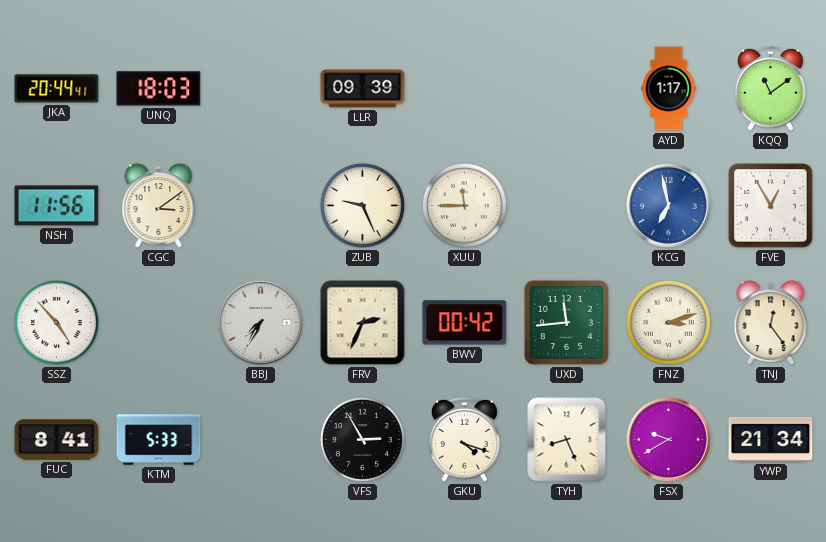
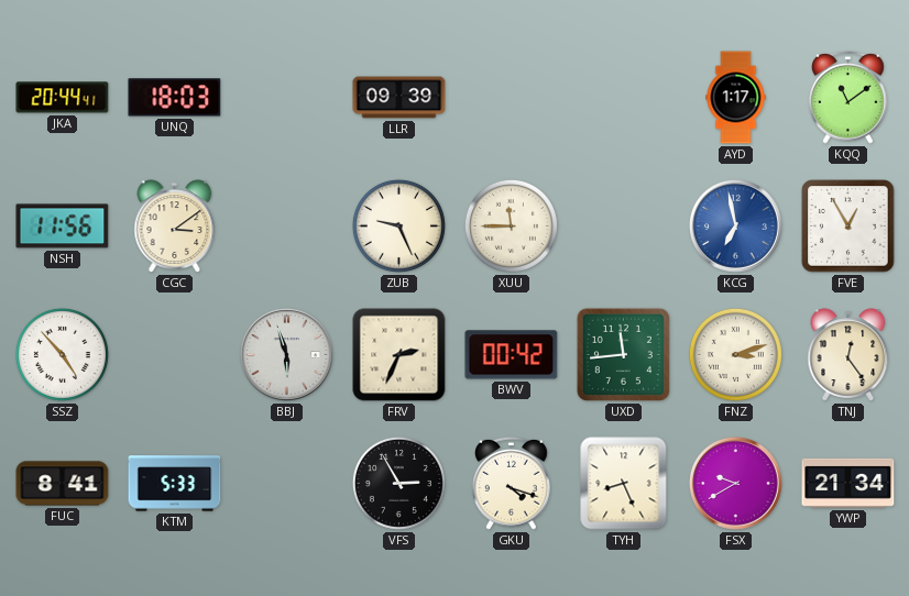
BBJ: 7:35 -> 5:57
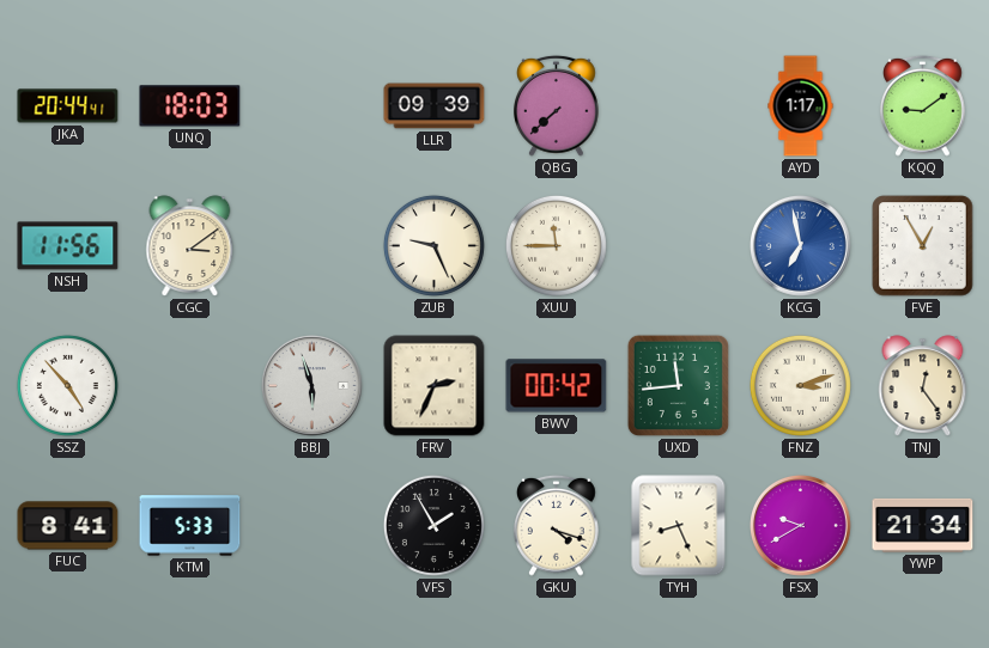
QBG: none -> 7:38
KQQ: 11:09 -> 9:09
VFS: 2:55 -> 1:55
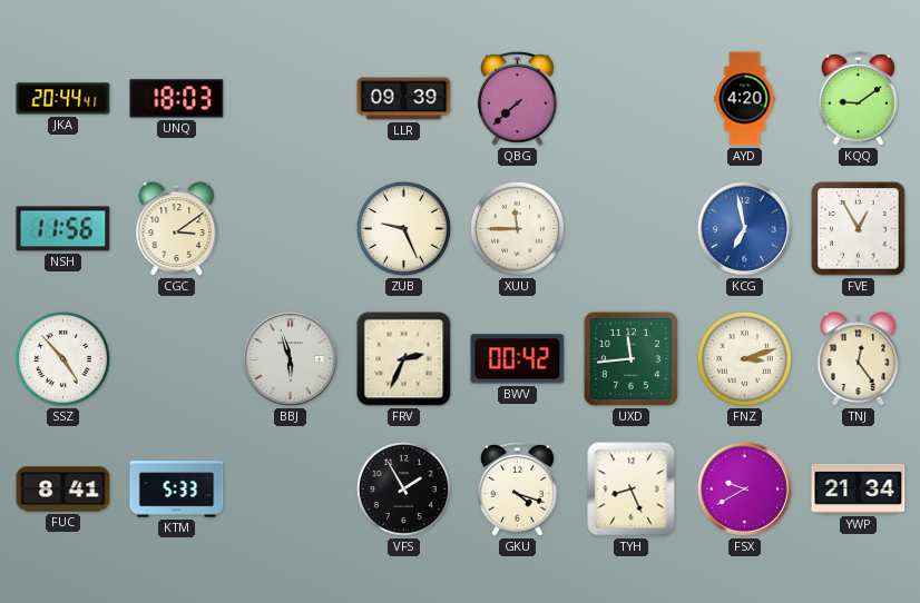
AYD: 1:17 -> 4:20
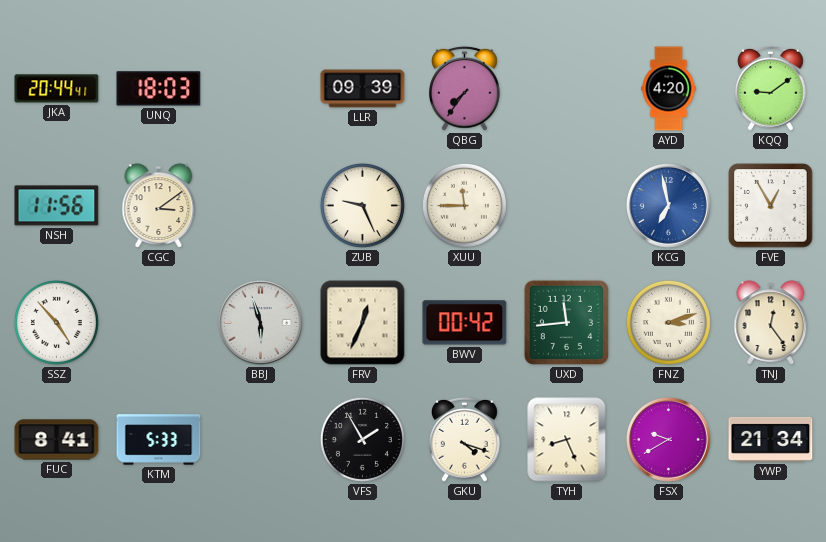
QBG: 7:38 -> 7:36
FRV: 2:34 -> 12:34
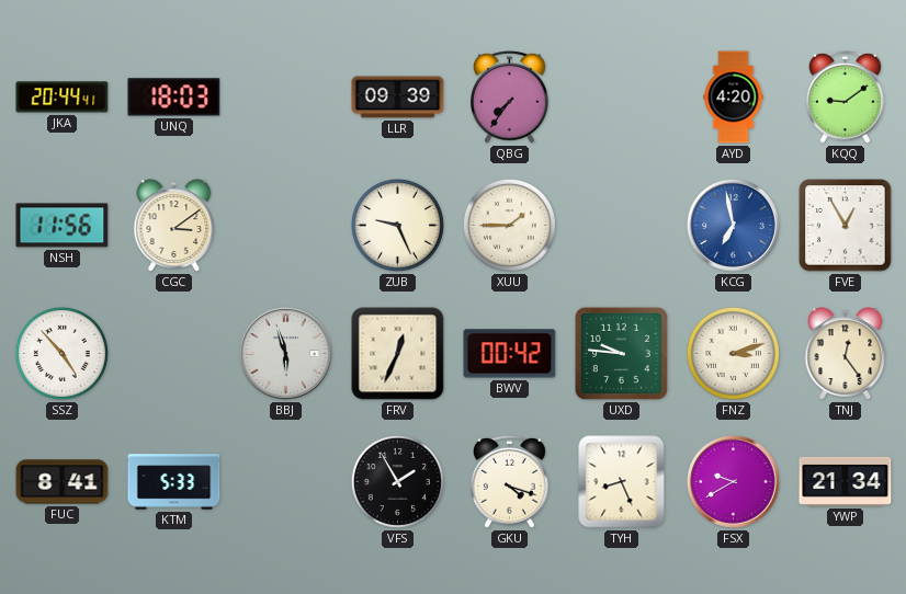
XUU: 11:45 -> 1:45
UXD: 11:44 -> 9:46
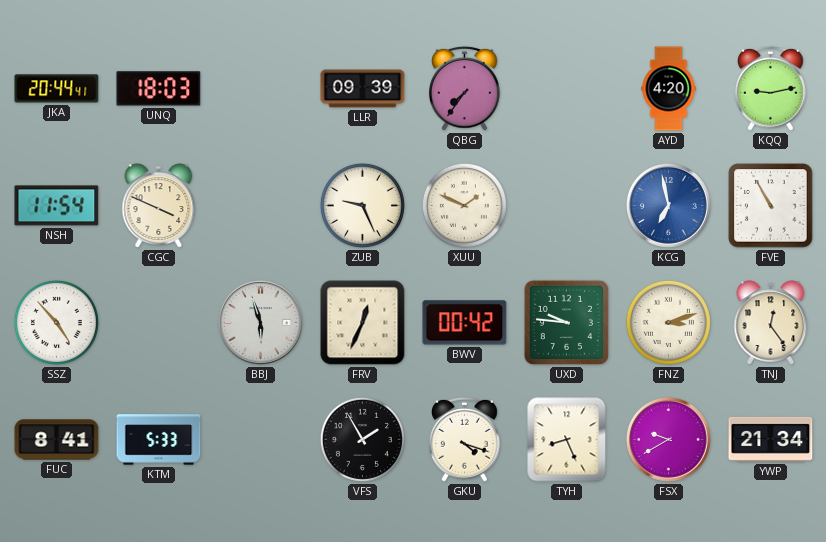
KQQ: 9:09 -> 9:13
NSH: 11:56 -> 11:54
CGC: 3:09 -> 3:49
XUU: 1:45 -> 1:49
FVE: 12:55 -> 10:55
